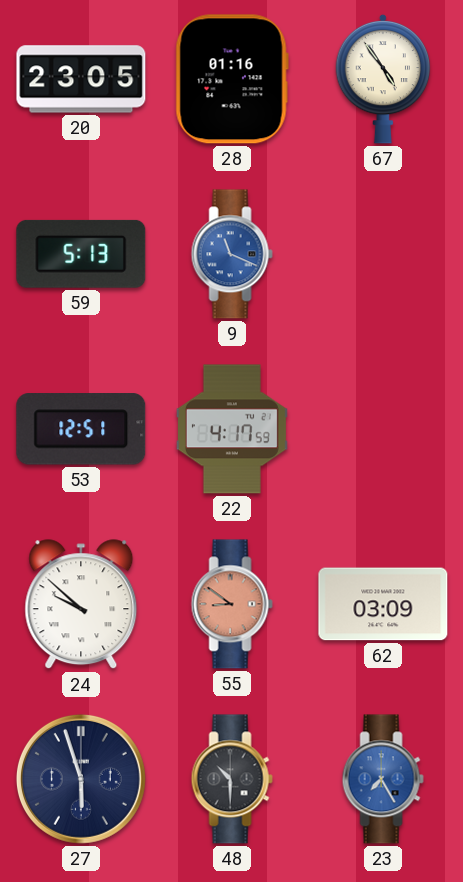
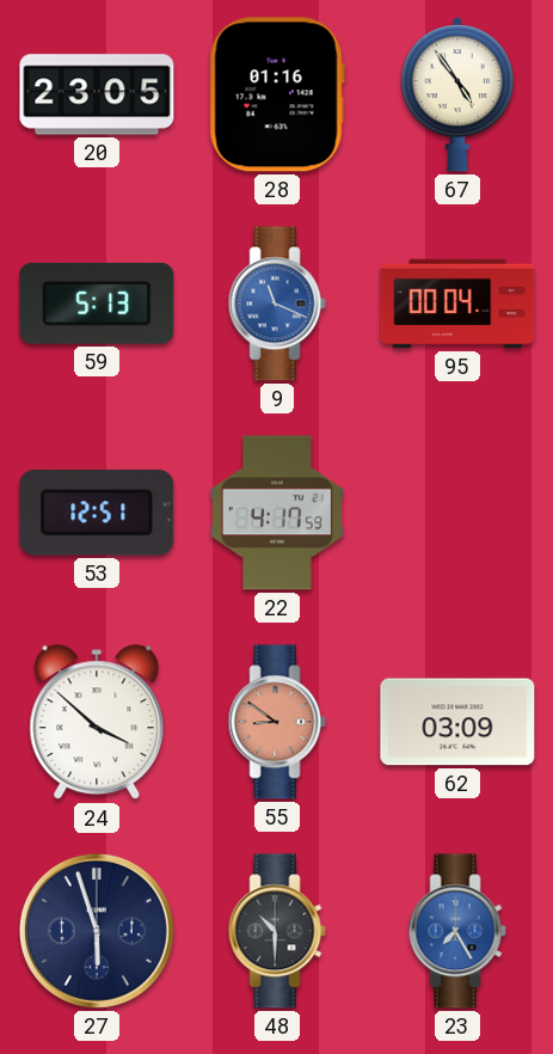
95: none -> 00:04
24: 9:52 -> 3:52
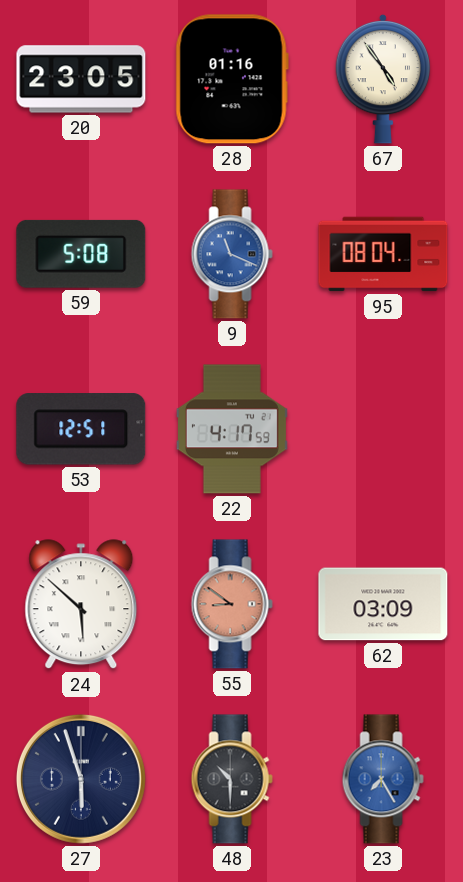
59: 5:13 -> 5:08
95: 00:04 -> 08:04
24: 3:52 -> 5:52
